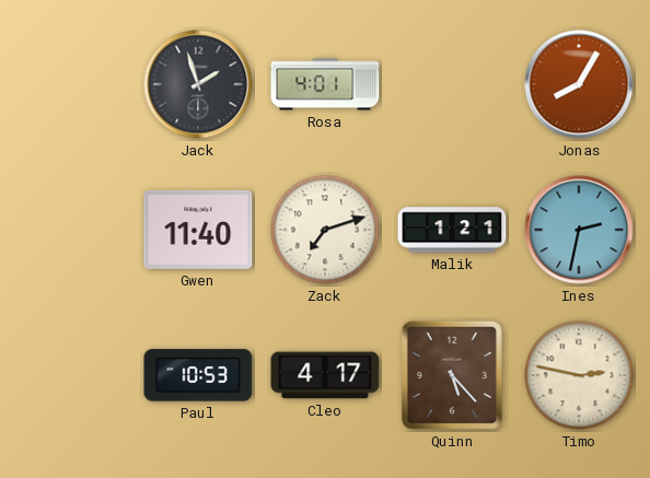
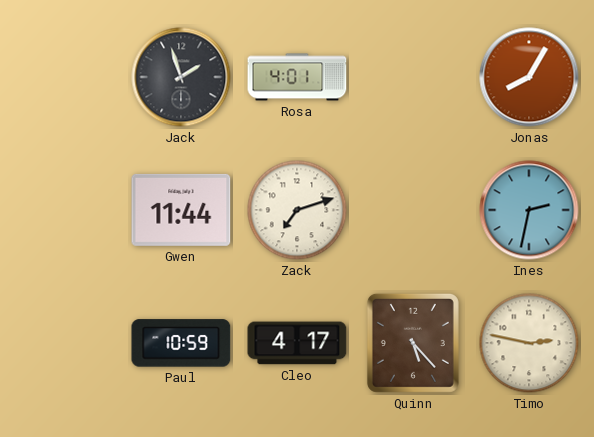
Gwen: 11:40 -> 11:44
Malik: 1:21 -> none
Paul: 10:53 -> 10:59
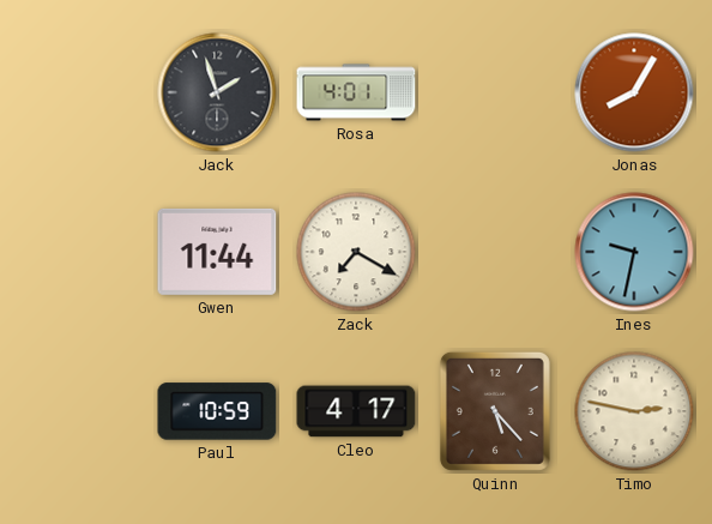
Zack: 7:12 -> 7:20
Ines: 2:32 -> 9:32
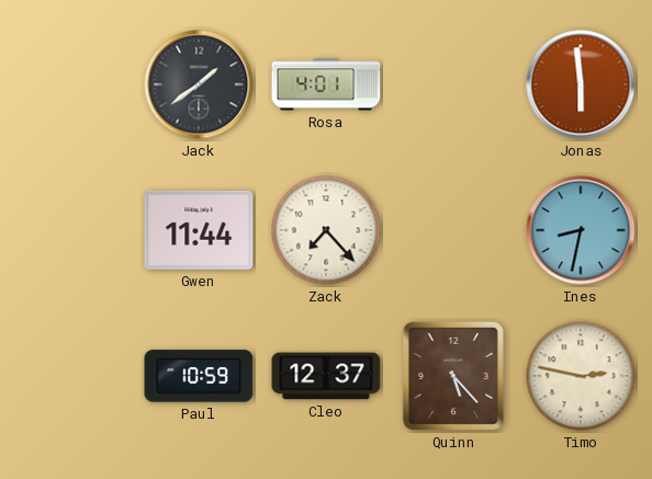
Jack: 1:57 -> 1:39
Jonas: 8:05 -> 5:59
Zack: 7:20 -> 7:23
Ines: 9:32 -> 8:32
Cleo: 4:17 -> 12:37
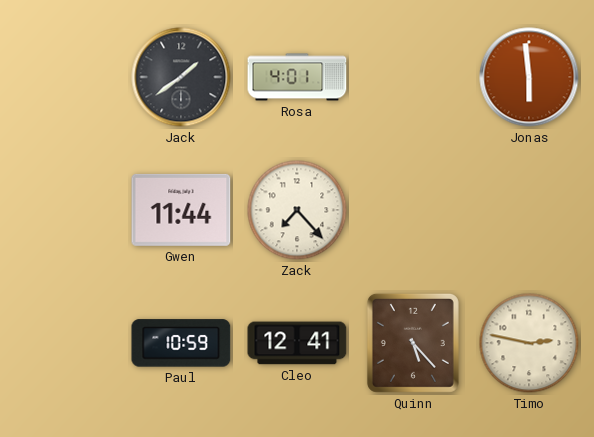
Ines: 8:32 -> none
Cleo: 12:37 -> 12:41
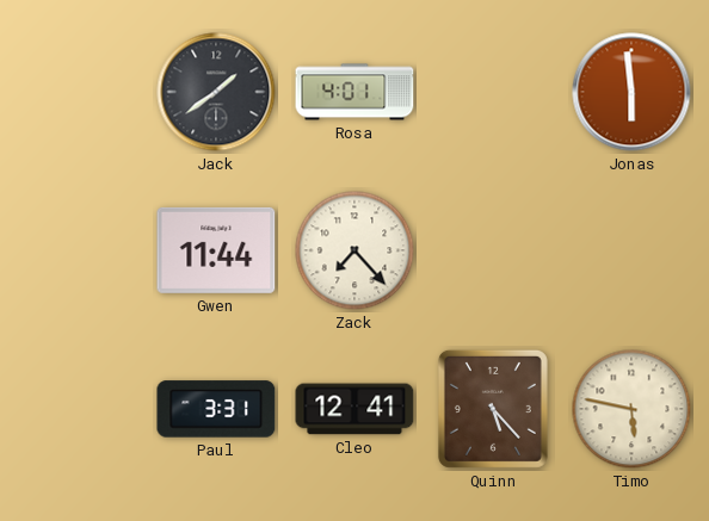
Paul: 10:59 -> 3:31
Timo: 2:47 -> 5:47
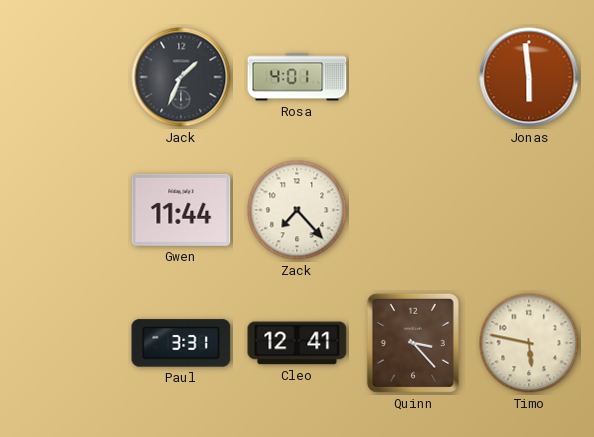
Jack: 1:39 -> 1:34
Quinn: 5:23 -> 3:23
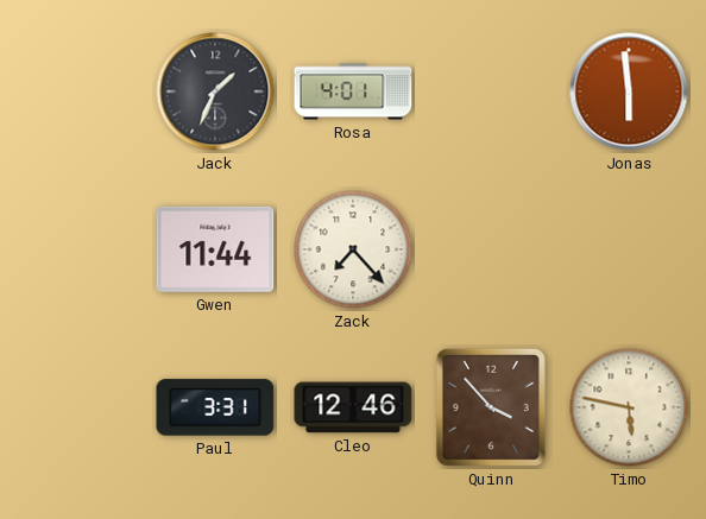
Cleo: 12:41 -> 12:46
Quinn: 3:23 -> 3:53
